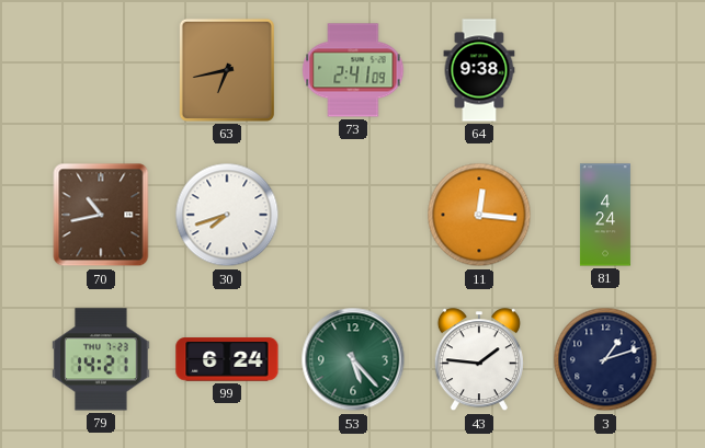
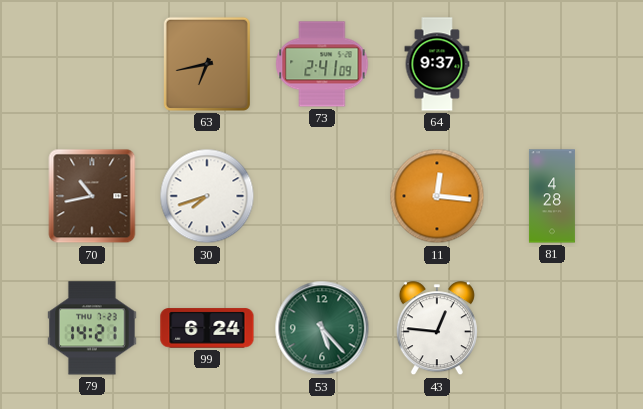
64: 9:38 -> 9:37
81: 4:24 -> 4:28
43: 1:46 -> 12:46
3: 1:12 -> none
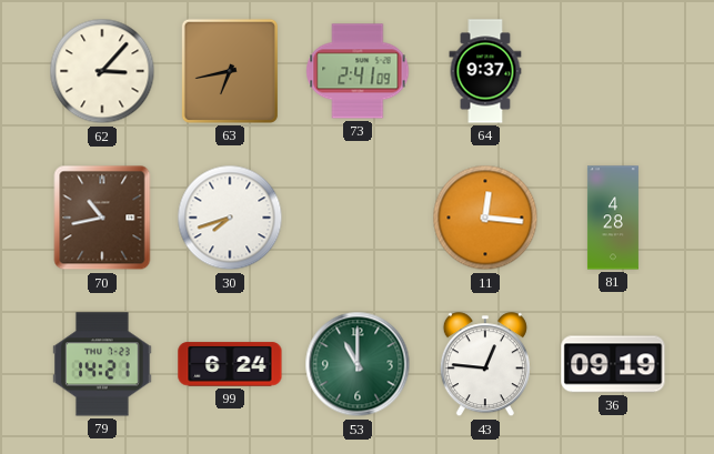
62: none -> 3:07
53: 5:23 -> 11:00
36: none -> 09:19
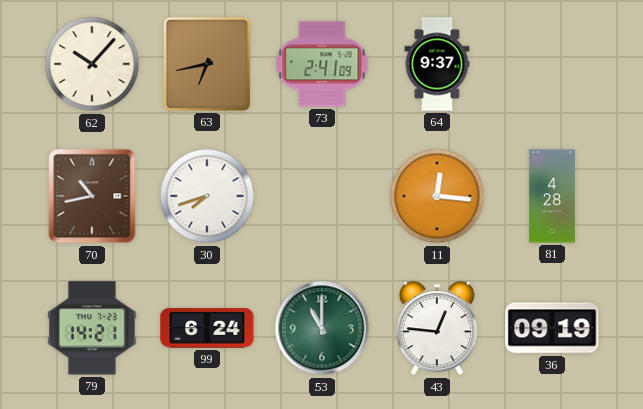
62: 3:07 -> 10:07
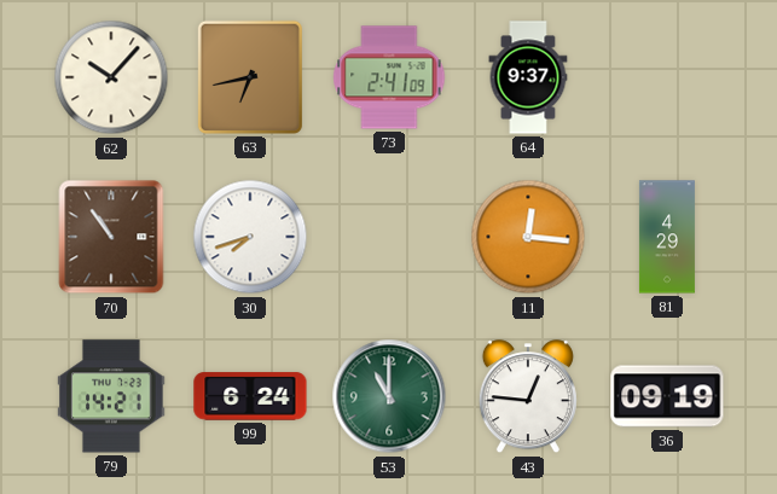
70: 10:43 -> 10:54
81: 4:28 -> 4:29
